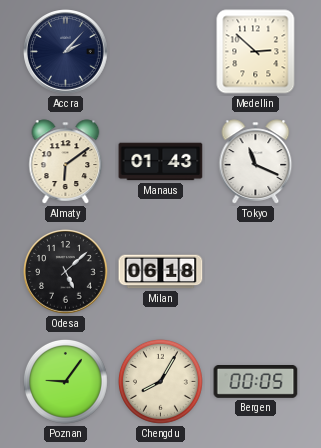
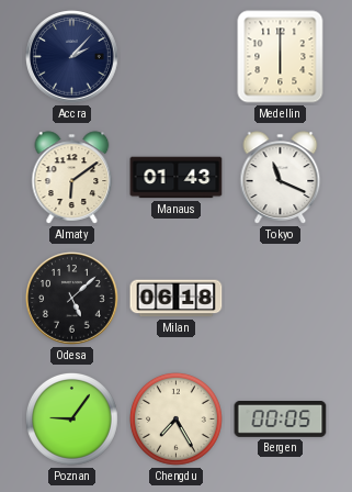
Medellin: 2:52 -> 6:00
Chengdu: 8:05 -> 7:25
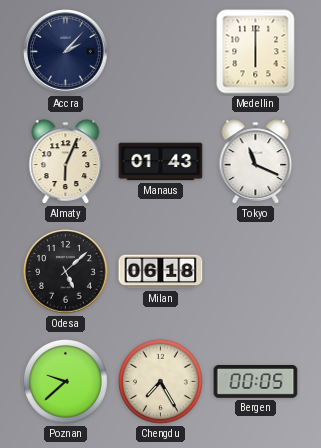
Almaty: 6:09 -> 6:04
Poznan: 9:06 -> 9:38
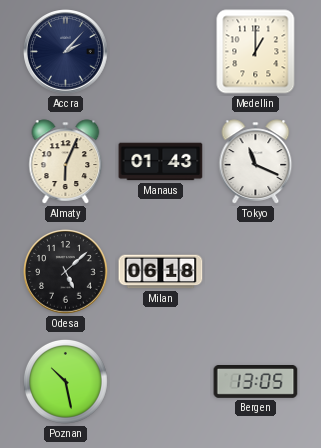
Medellin: 6:00 -> 1:00
Poznan: 9:38 -> 10:28
Chengdu: 7:25 -> none
Bergen: 00:05 -> 13:05
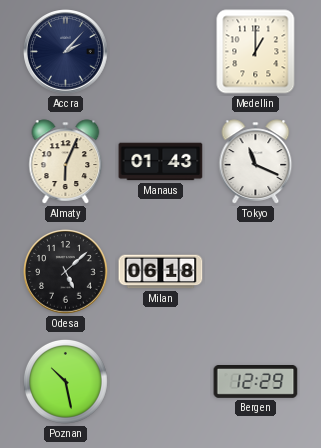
Bergen: 13:05 -> 12:29
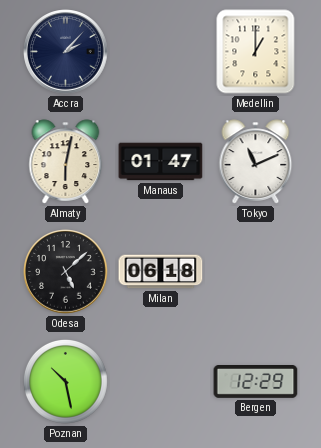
Almaty: 6:04 -> 6:02
Manaus: 01:43 -> 01:47
Tokyo: 11:19 -> 11:11
